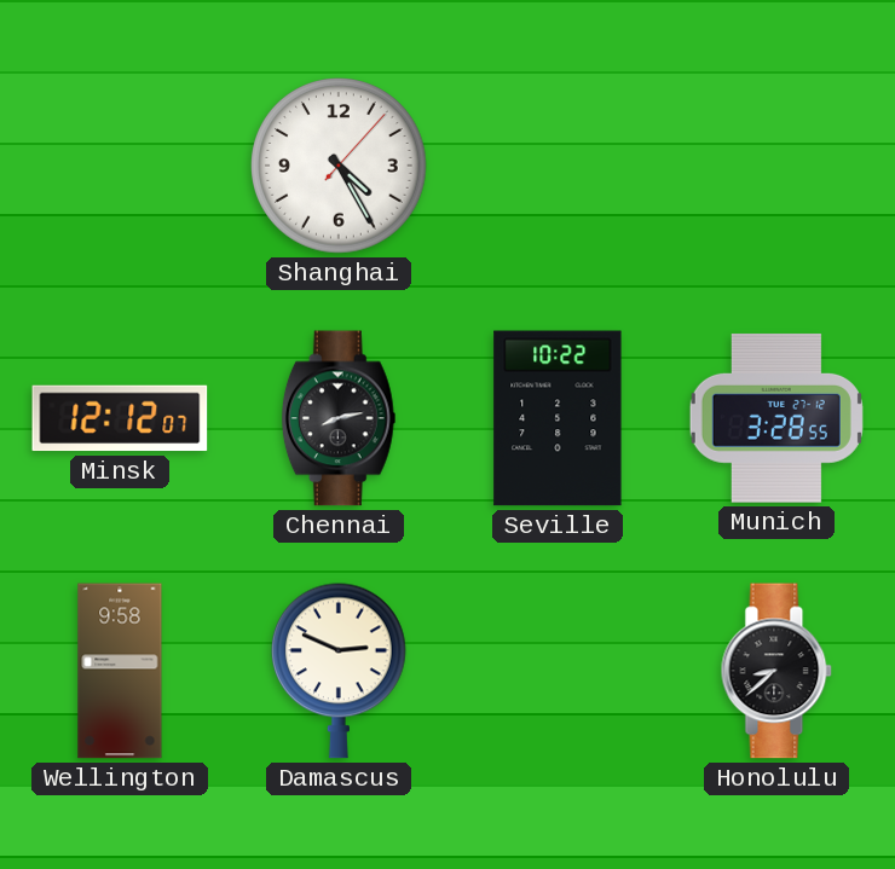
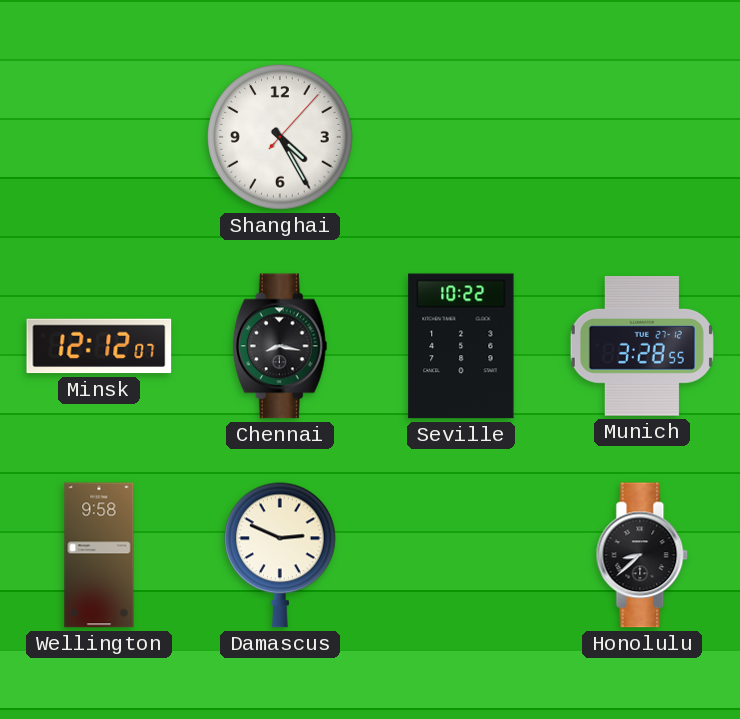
Chennai: 8:13 -> 8:17
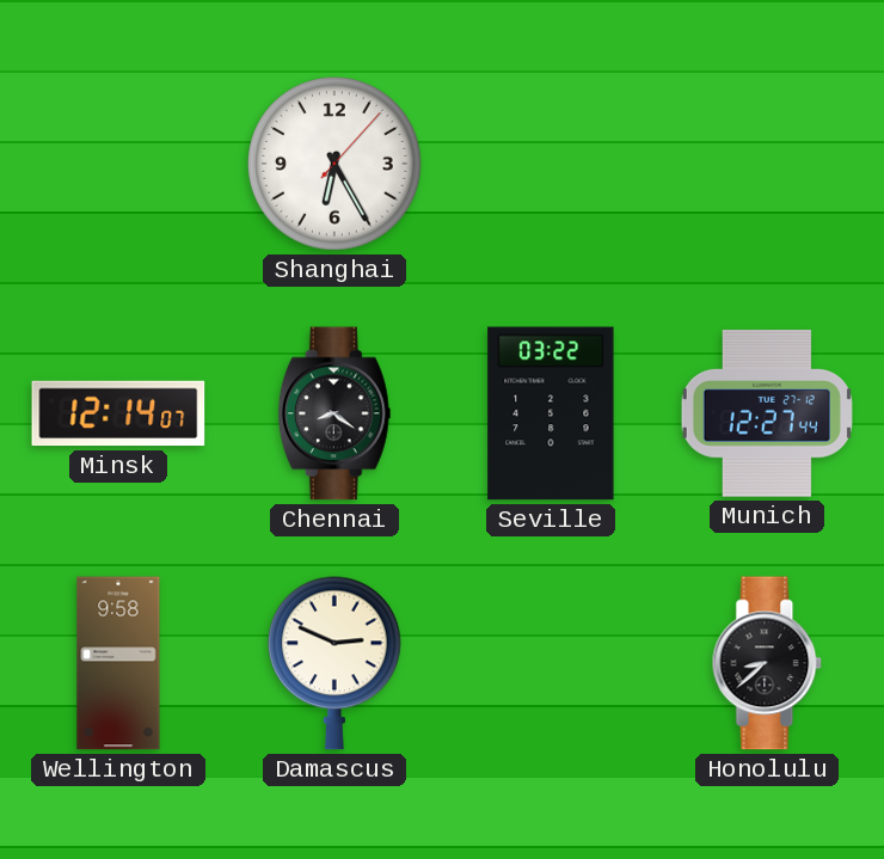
Shanghai: 4:25 -> 6:25
Minsk: 12:12 -> 12:14
Chennai: 8:17 -> 8:21
Seville: 10:22 -> 03:22
Munich: 3:28 -> 12:27
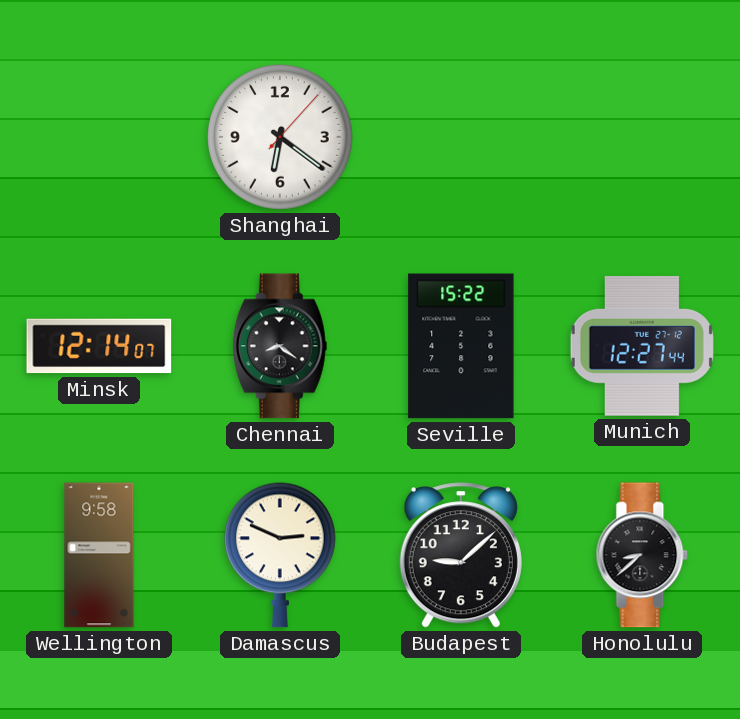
Shanghai: 6:25 -> 6:21
Seville: 03:22 -> 15:22
Budapest: none -> 9:08
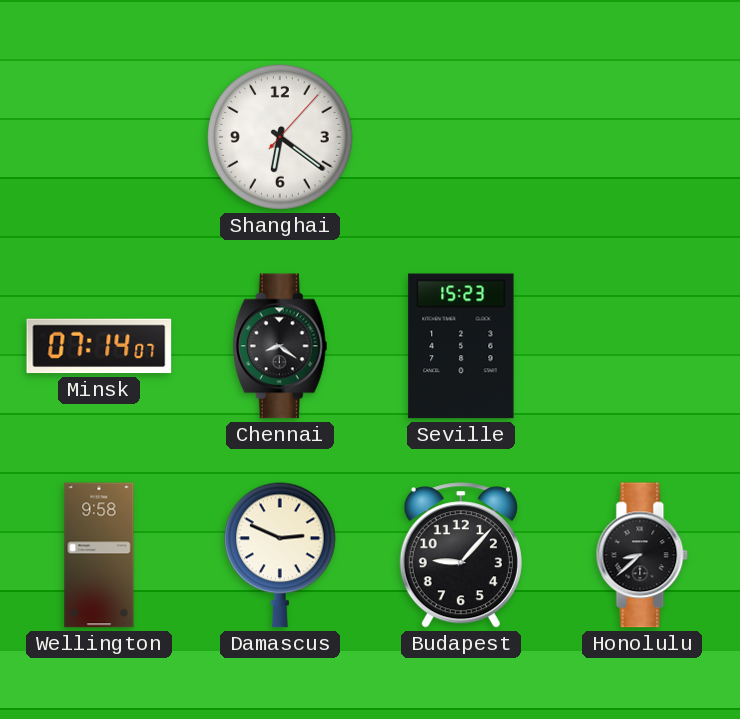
Minsk: 12:14 -> 07:14
Seville: 15:22 -> 15:23
Munich: 12:27 -> none
Budapest: 9:08 -> 9:07
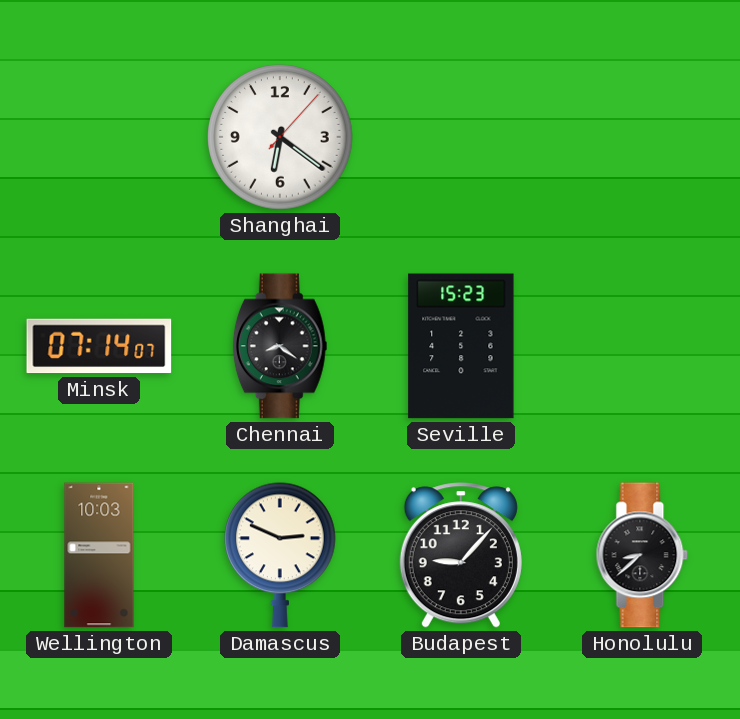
Wellington: 9:58 -> 10:03
